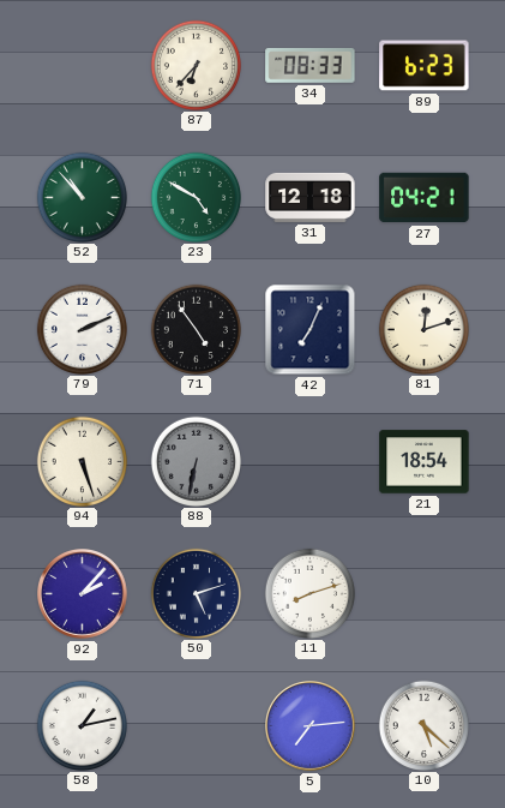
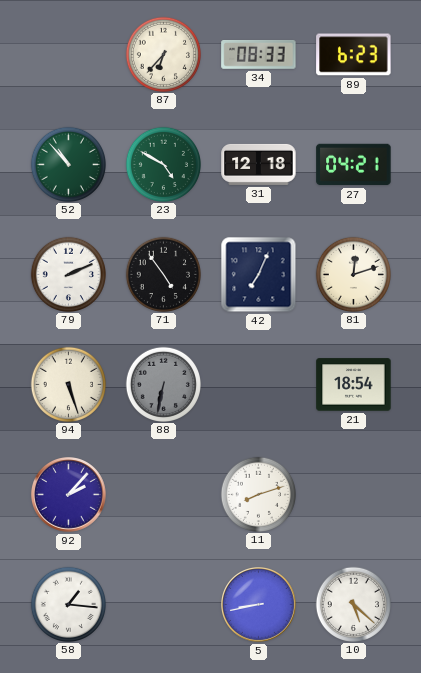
50: 5:12 -> none
58: 1:13 -> 1:16
5: 7:14 -> 8:43
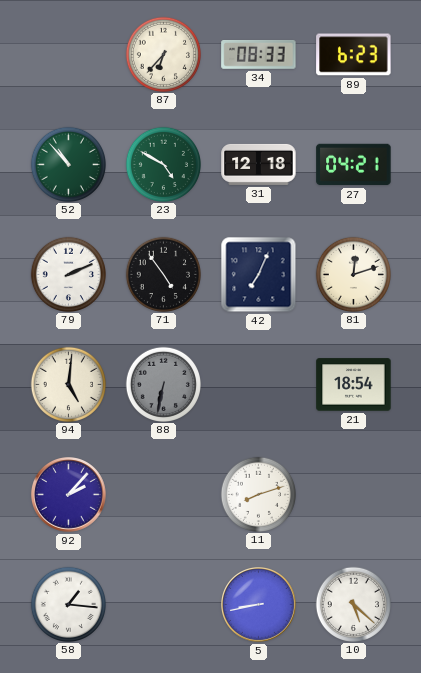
94: 5:27 -> 5:01
